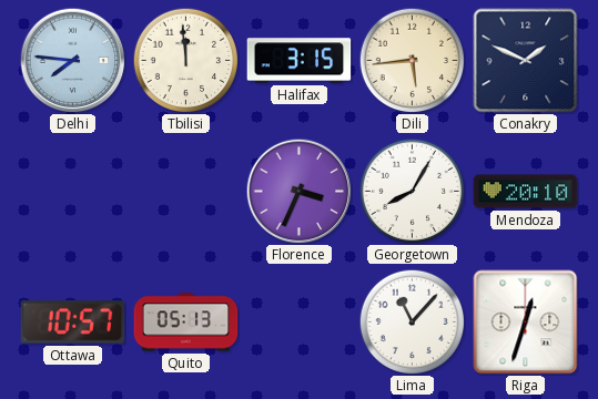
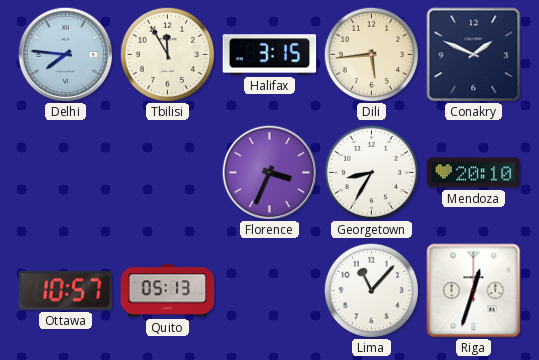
Tbilisi: 11:59 -> 11:55
Georgetown: 8:05 -> 8:35
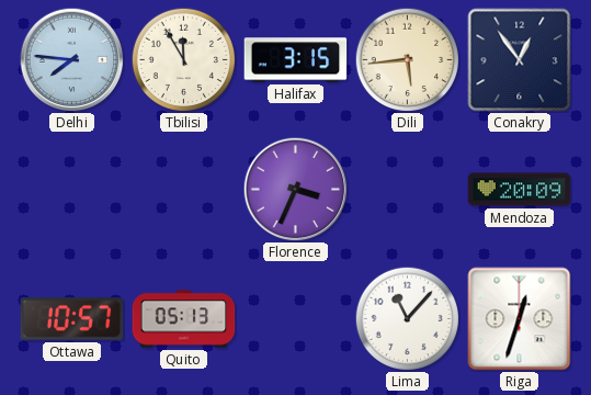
Conakry: 1:49 -> 12:54
Georgetown: 8:35 -> none
Mendoza: 20:10 -> 20:09
